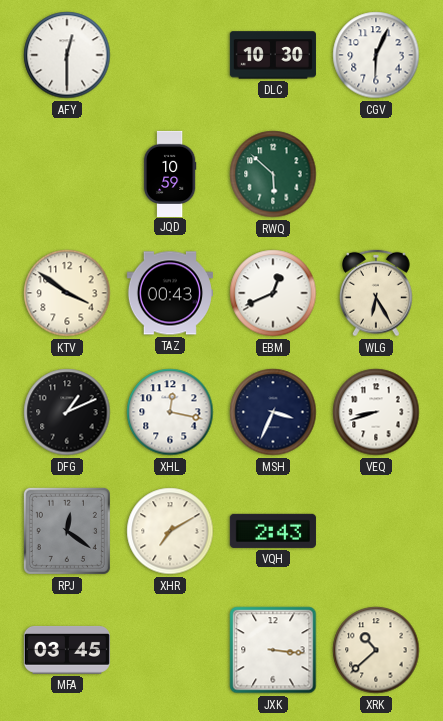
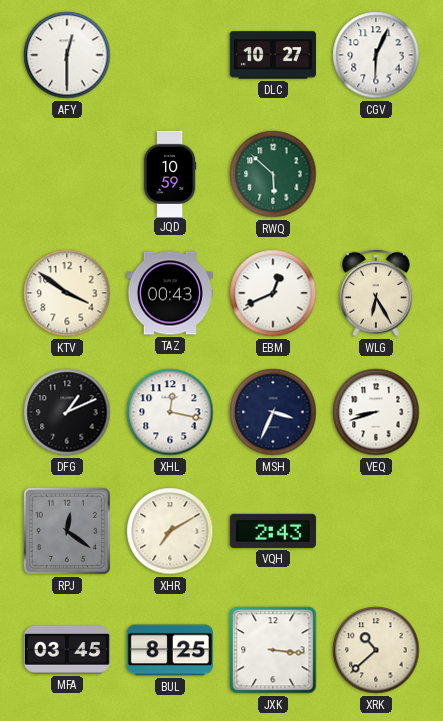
DLC: 10:30 -> 10:27
BUL: none -> 8:25
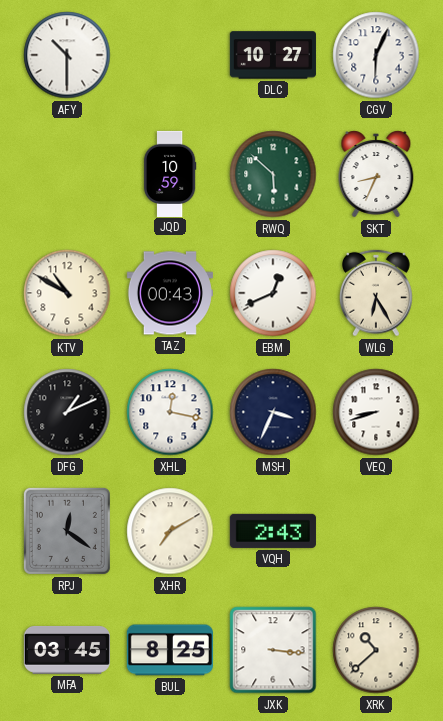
AFY: 12:30 -> 10:30
SKT: none -> 8:34
KTV: 3:51 -> 10:50
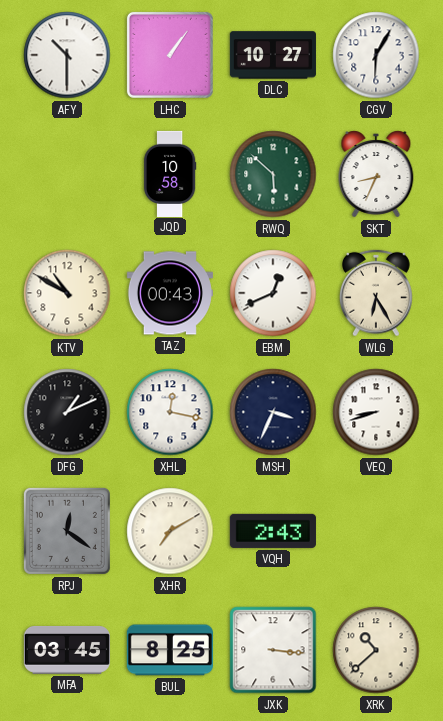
LHC: none -> 1:06
CGV: 6:04 -> 6:05
JQD: 10:59 -> 10:58
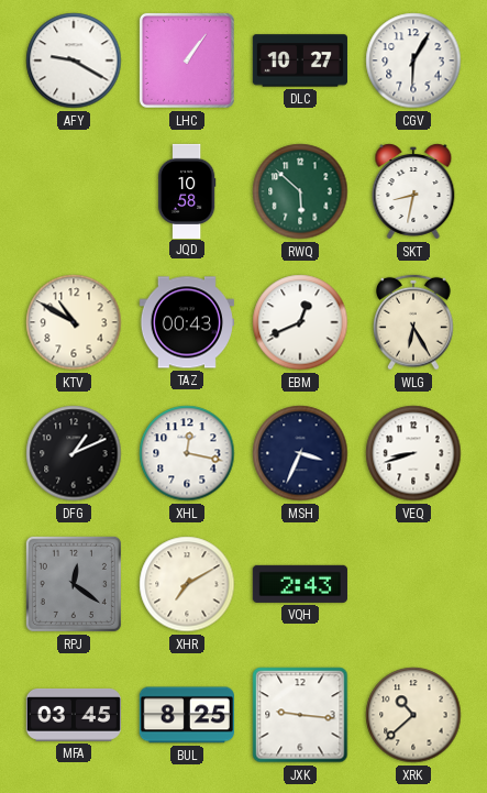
AFY: 10:30 -> 9:20
SKT: 8:34 -> 8:32
JXK: 3:16 -> 9:16
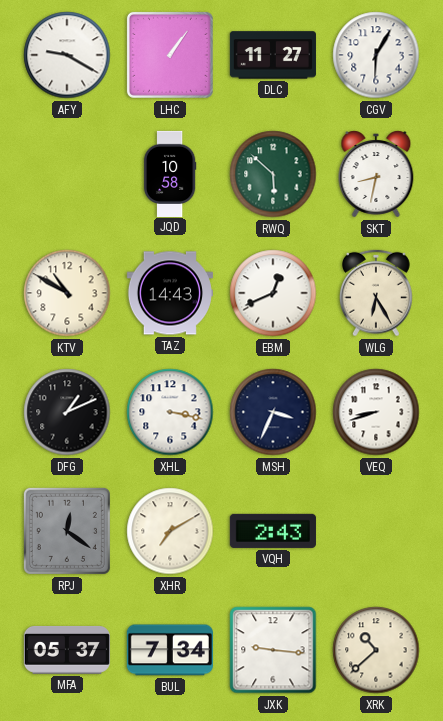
DLC: 10:27 -> 11:27
TAZ: 00:43 -> 14:43
XHL: 12:17 -> 3:17
MFA: 03:45 -> 05:37
BUL: 8:25 -> 7:34
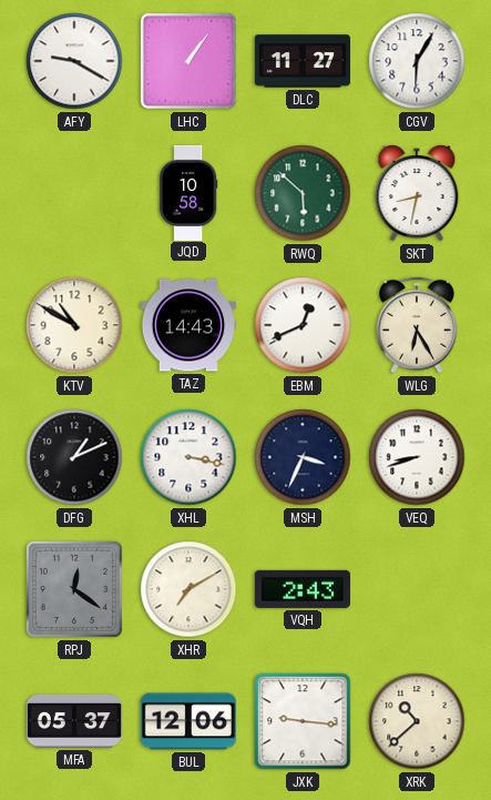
BUL: 7:34 -> 12:06
